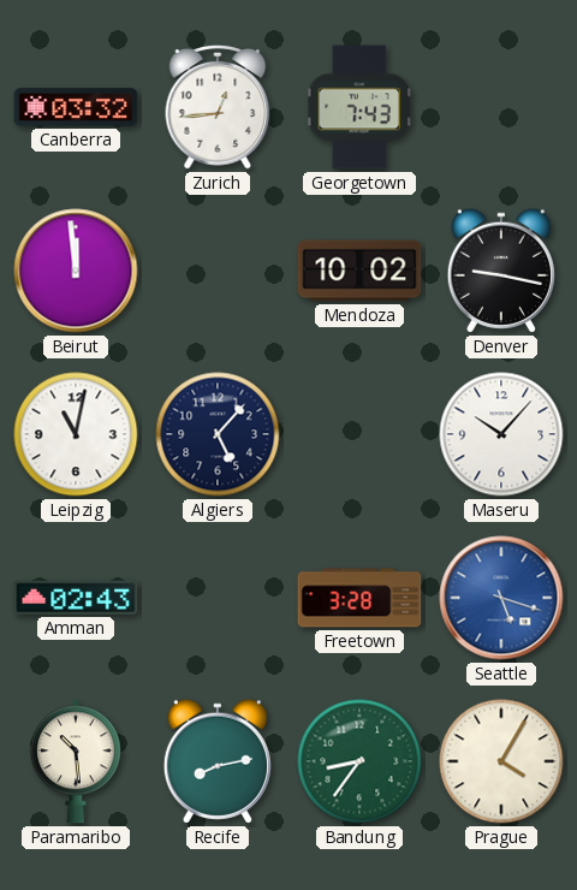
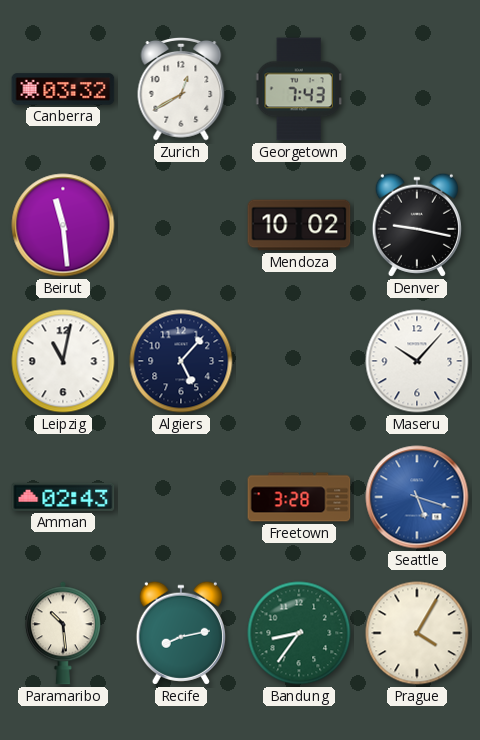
Zurich: 12:44 -> 12:40
Beirut: 11:59 -> 11:29
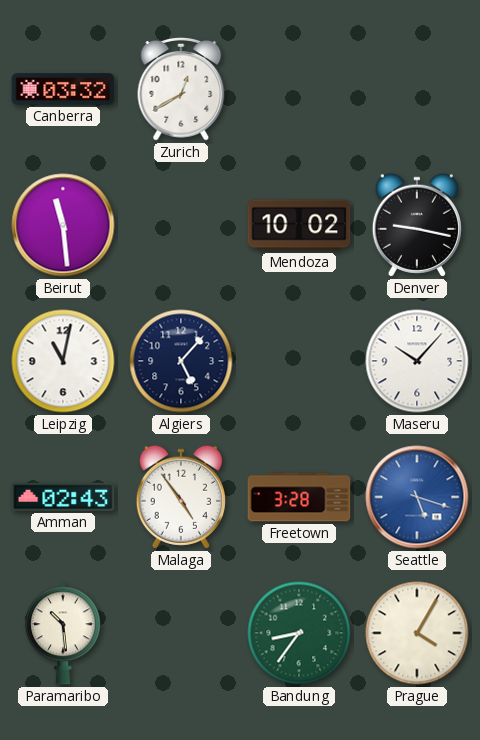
Georgetown: 7:43 -> none
Malaga: none -> 4:54
Recife: 8:13 -> none
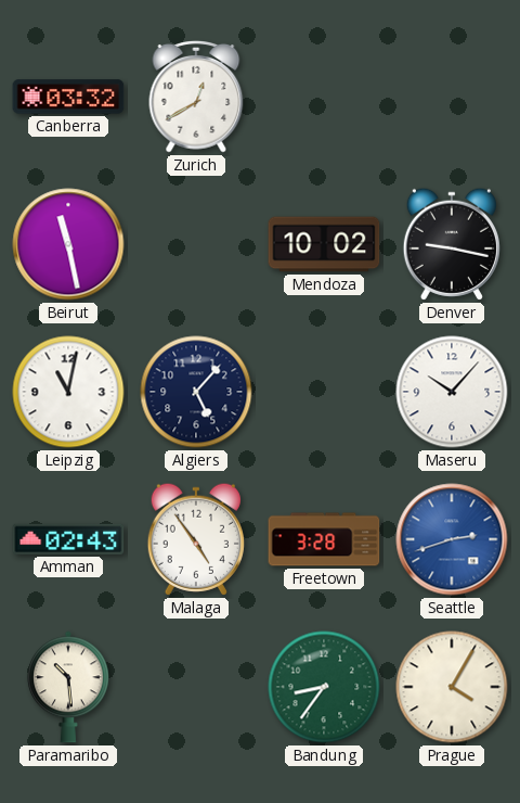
Beirut: 11:29 -> 11:28
Seattle: 5:18 -> 2:42
